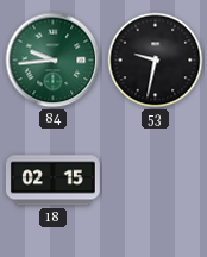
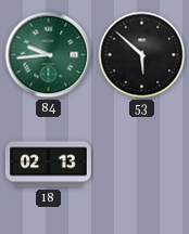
53: 9:32 -> 5:52
18: 02:15 -> 02:13
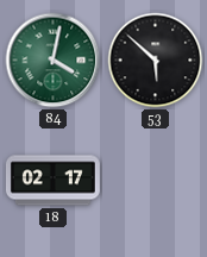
84: 9:44 -> 4:02
18: 02:13 -> 02:17
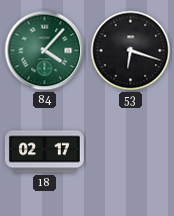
84: 4:02 -> 4:07
53: 5:52 -> 6:18
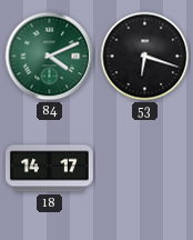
84: 4:07 -> 4:11
18: 02:17 -> 14:17
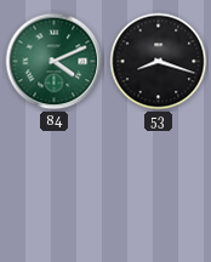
53: 6:18 -> 8:18
18: 14:17 -> none
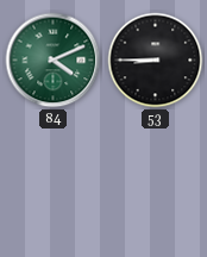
53: 8:18 -> 8:45
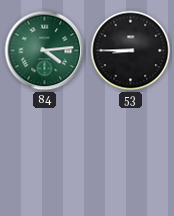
84: 4:11 -> 4:14
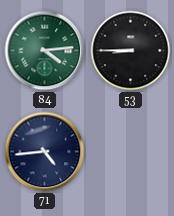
71: none -> 4:44
